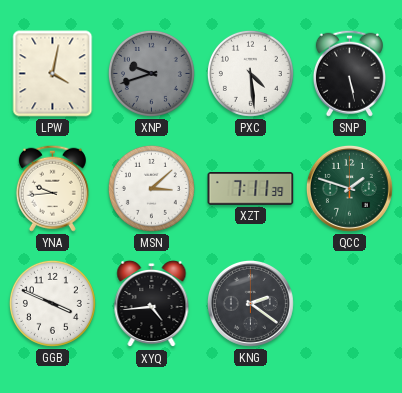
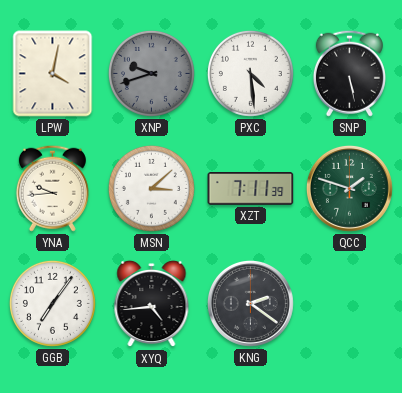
GGB: 3:49 -> 7:06
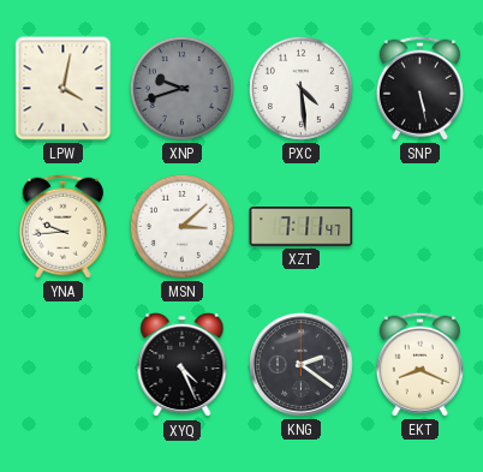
XZT: 7:11:39 -> 7:11:47
QCC: 1:48 -> none
GGB: 7:06 -> none
XYQ: 4:44 -> 4:26
EKT: none -> 8:19
